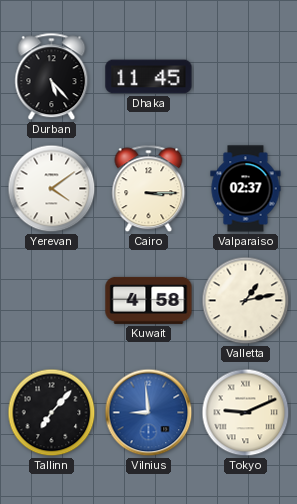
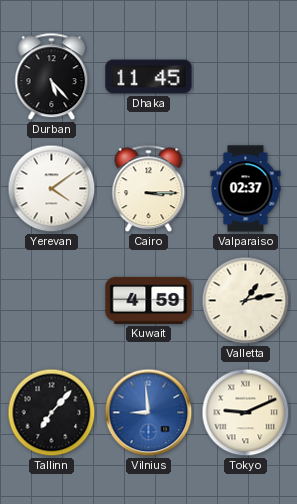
Kuwait: 4:58 -> 4:59
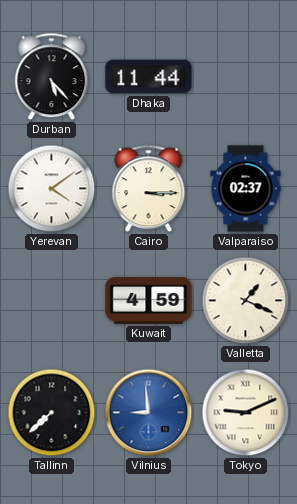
Dhaka: 11:45 -> 11:44
Valletta: 1:13 -> 1:19
Tallinn: 7:07 -> 7:38
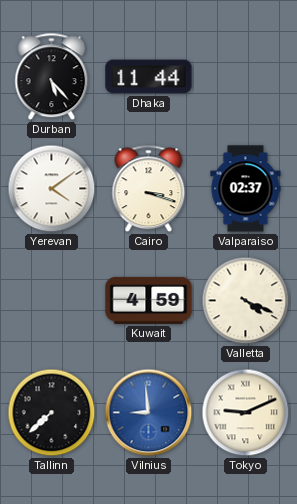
Cairo: 3:15 -> 3:18
Valletta: 1:19 -> 4:19
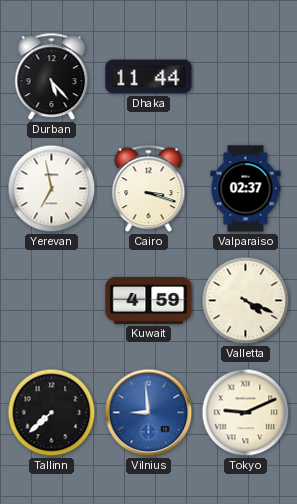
Yerevan: 4:09 -> 6:58
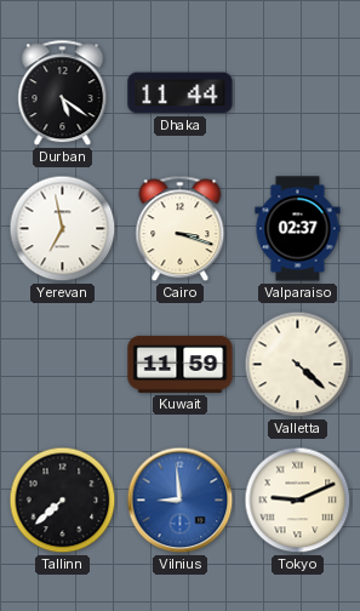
Durban: 5:23 -> 5:21
Kuwait: 4:59 -> 11:59
Valletta: 4:19 -> 4:22
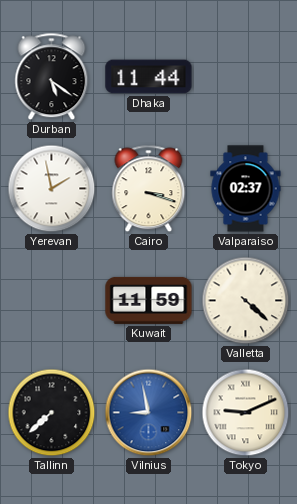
Yerevan: 6:58 -> 1:58
Vilnius: 8:59 -> 8:58
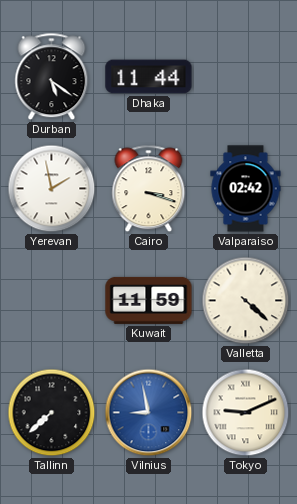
Valparaiso: 02:37 -> 02:42
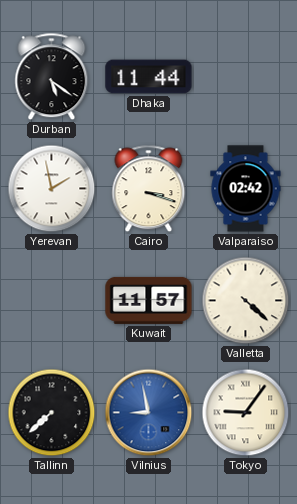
Kuwait: 11:59 -> 11:57
Tokyo: 9:11 -> 9:06
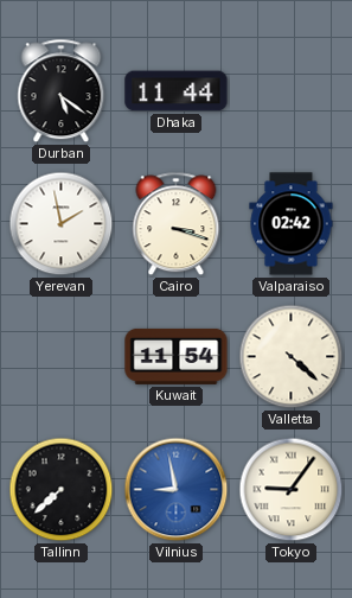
Kuwait: 11:57 -> 11:54
